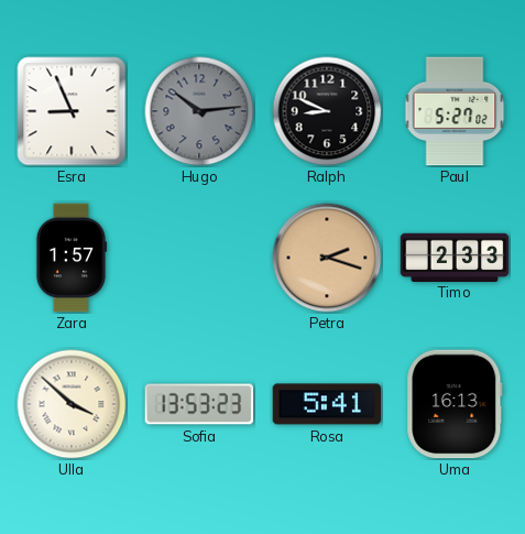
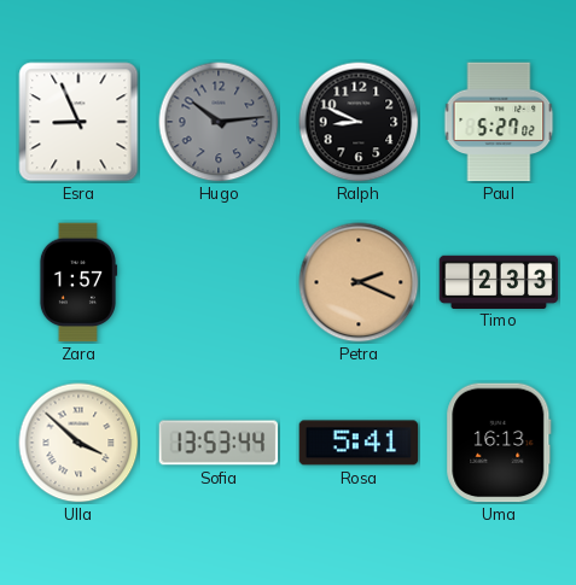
Petra: 2:18 -> 2:19
Sofia: 13:53:23 -> 13:53:44
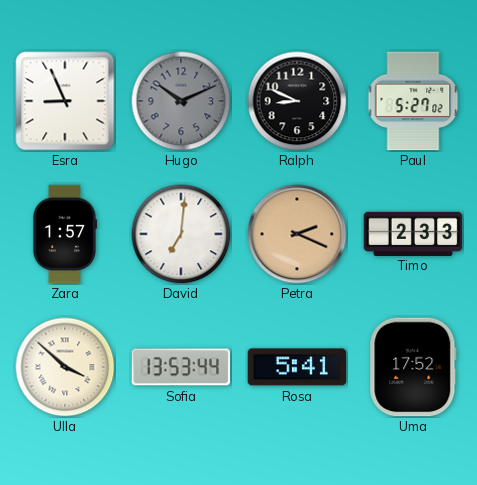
Hugo: 10:14 -> 10:11
David: none -> 7:01
Uma: 16:13 -> 17:52
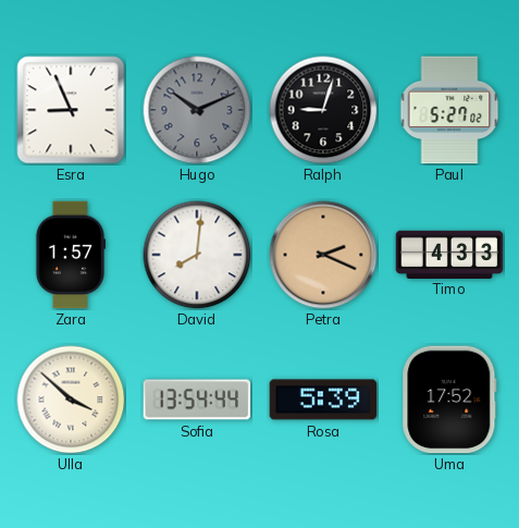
Ralph: 8:49 -> 9:03
David: 7:01 -> 8:01
Timo: 2:33 -> 4:33
Sofia: 13:53 -> 13:54
Rosa: 5:41 -> 5:39
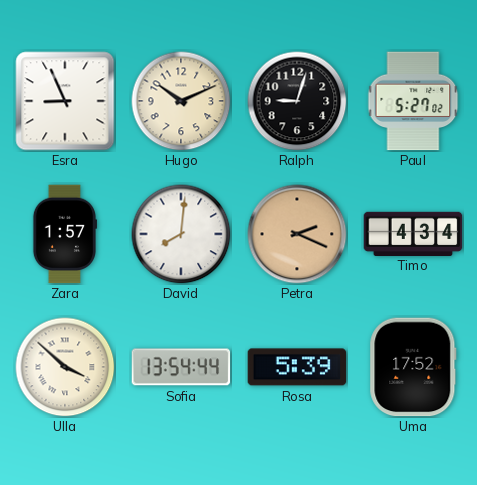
Hugo dial: grey -> cream
Timo: 4:33 -> 4:34
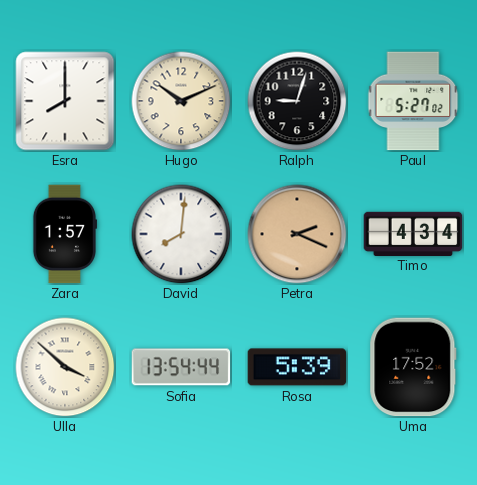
Esra: 8:56 -> 8:00
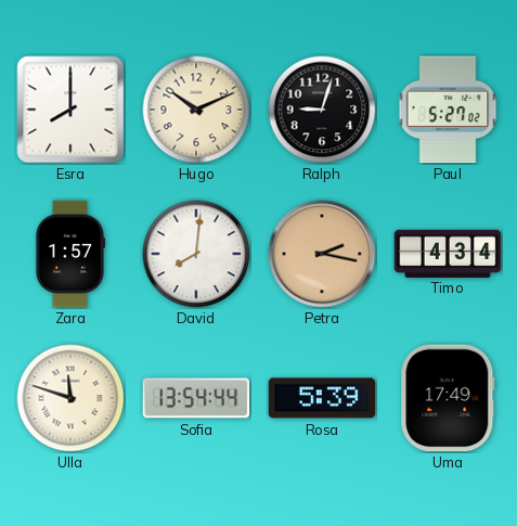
Petra: 2:19 -> 2:17
Ulla: 3:52 -> 11:48
Uma: 17:52 -> 17:49
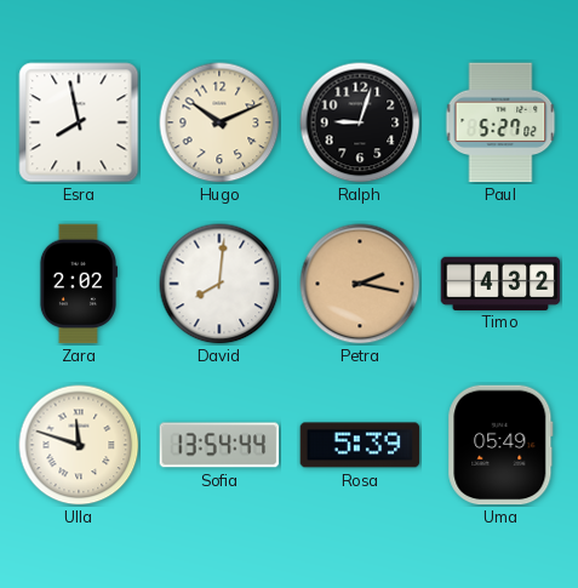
Esra: 8:00 -> 7:58
Zara: 1:57 -> 2:02
Timo: 4:34 -> 4:32
Uma: 17:49 -> 05:49
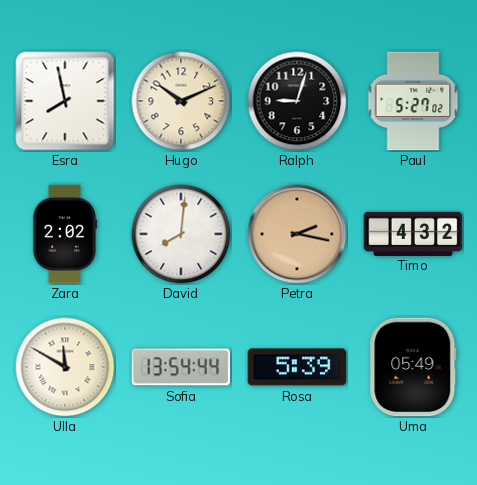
Ulla: 11:48 -> 11:50
